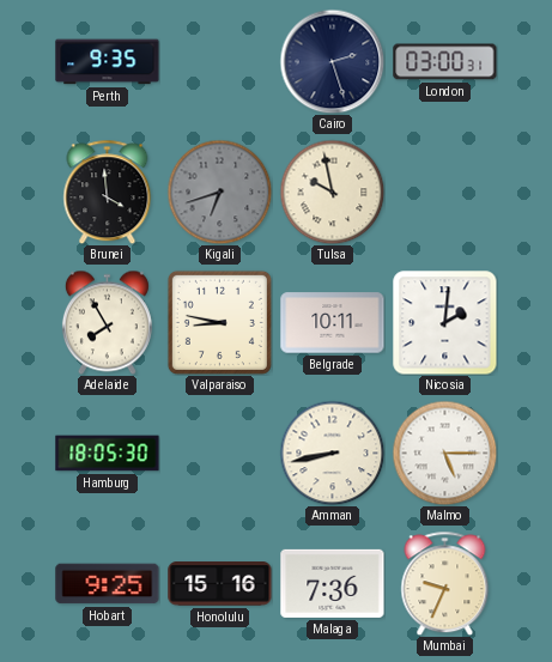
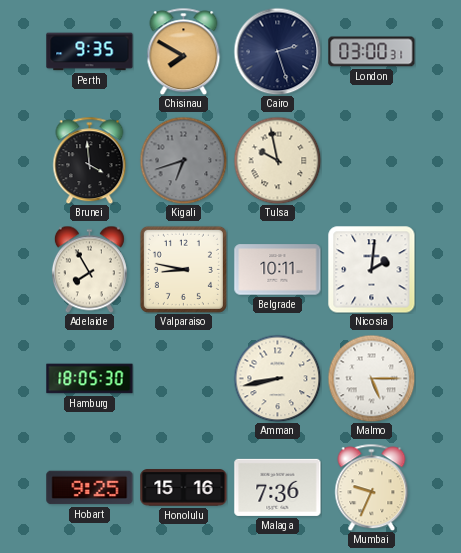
Chisinau: none -> 7:50
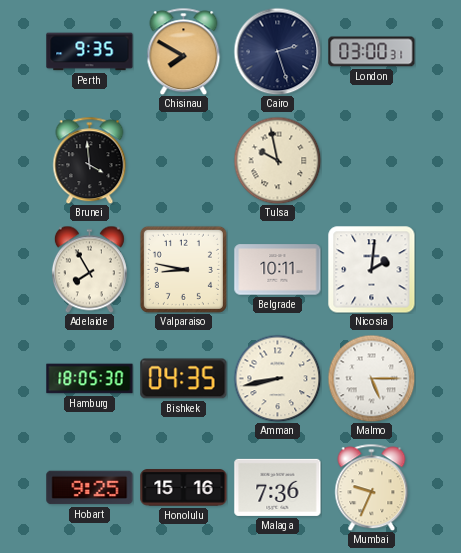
Kigali: 6:42 -> none
Bishkek: none -> 04:35
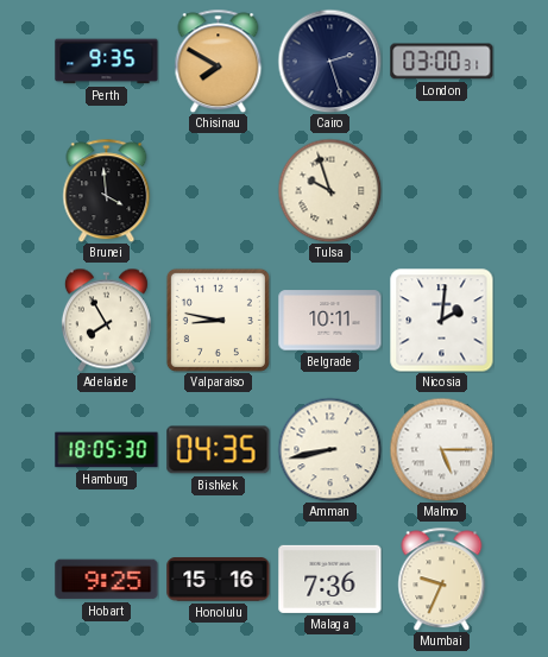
Tulsa: 9:58 -> 9:57
